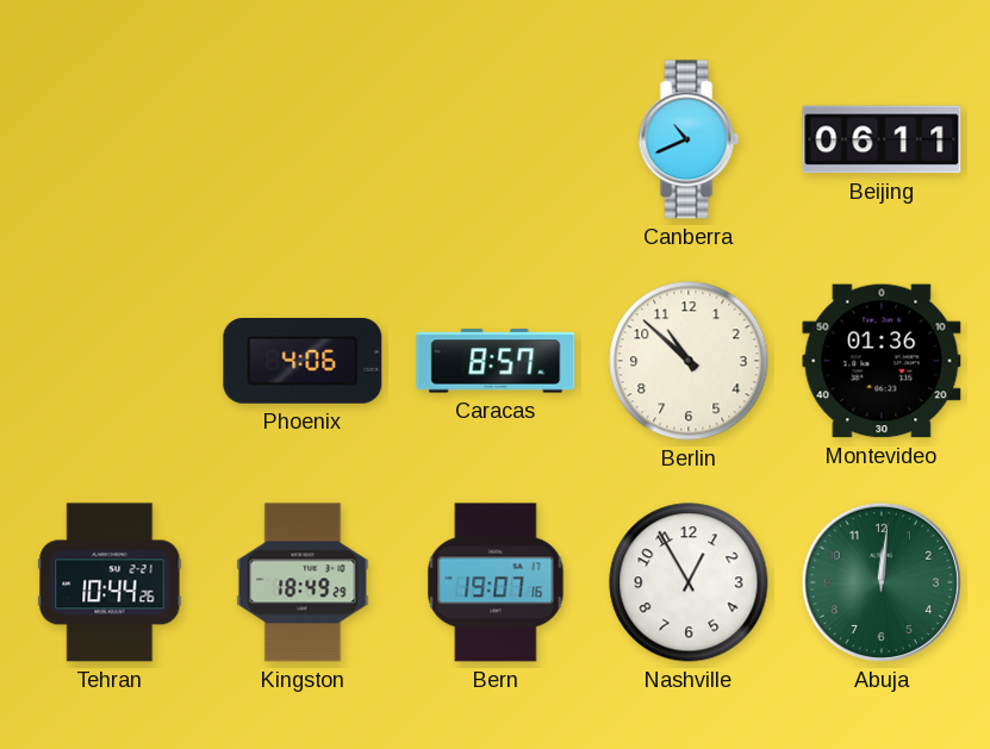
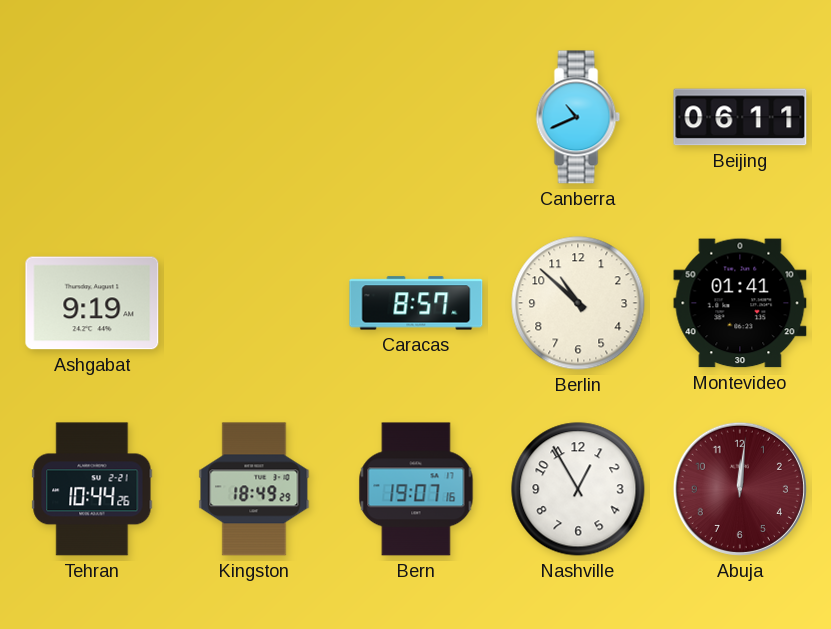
Ashgabat: none -> 9:19
Phoenix: 4:06 -> none
Montevideo: 01:36 -> 01:41
Abuja dial: green -> burgundy
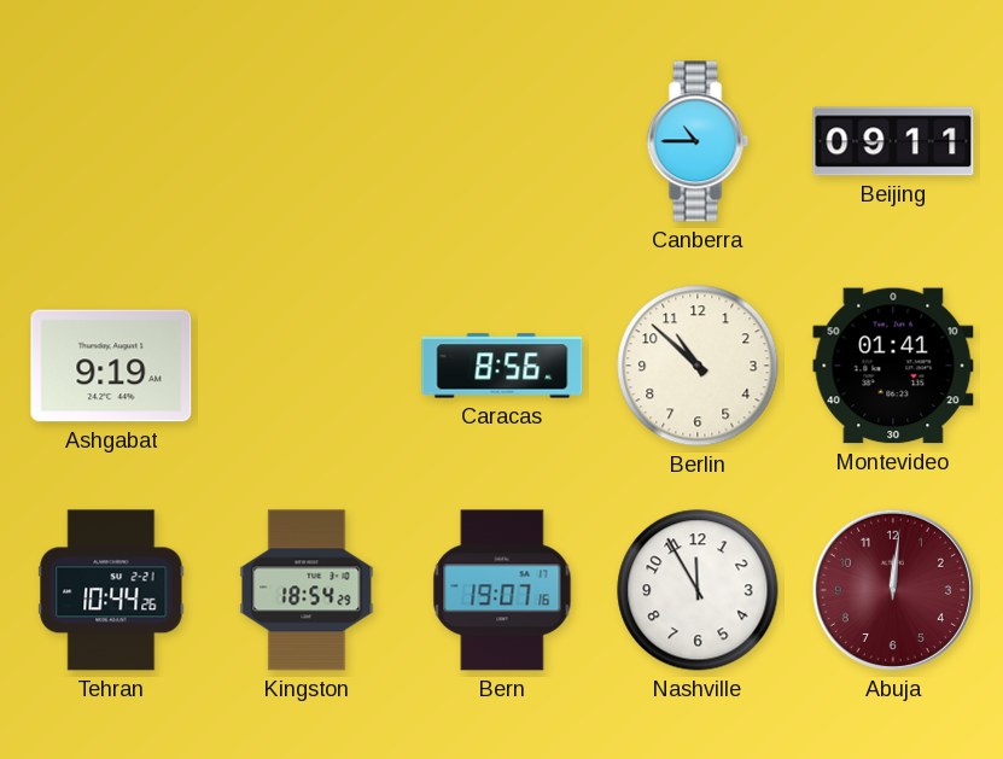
Canberra: 10:41 -> 10:45
Beijing: 06:11 -> 09:11
Caracas: 8:57 -> 8:56
Kingston: 18:49 -> 18:54
Nashville: 12:55 -> 11:55
